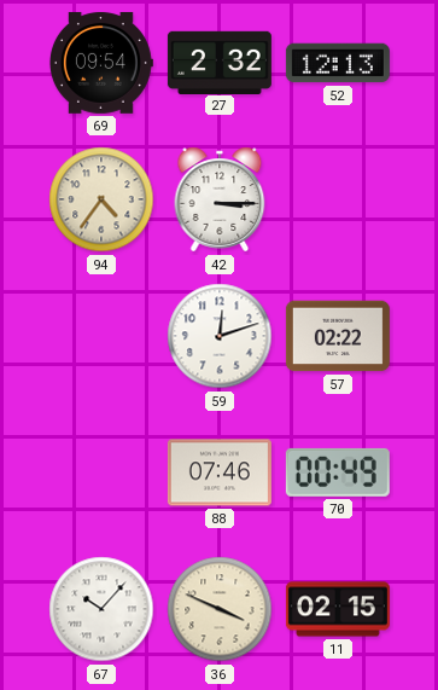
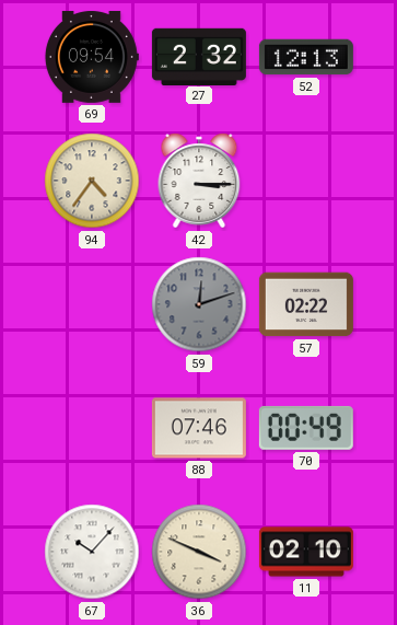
59 dial: white -> grey
11: 02:15 -> 02:10
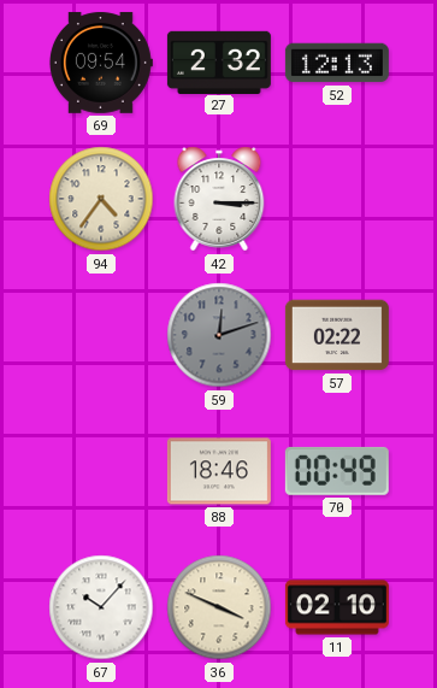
88: 07:46 -> 18:46
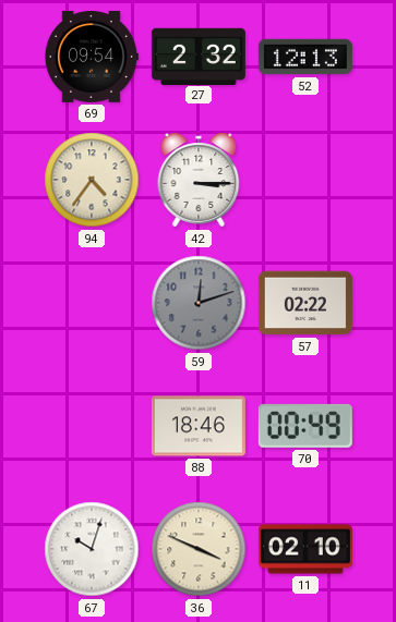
67: 10:07 -> 10:03
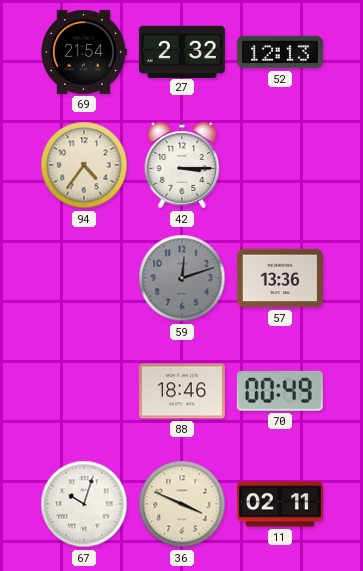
69: 09:54 -> 21:54
57: 02:22 -> 13:36
11: 02:10 -> 02:11
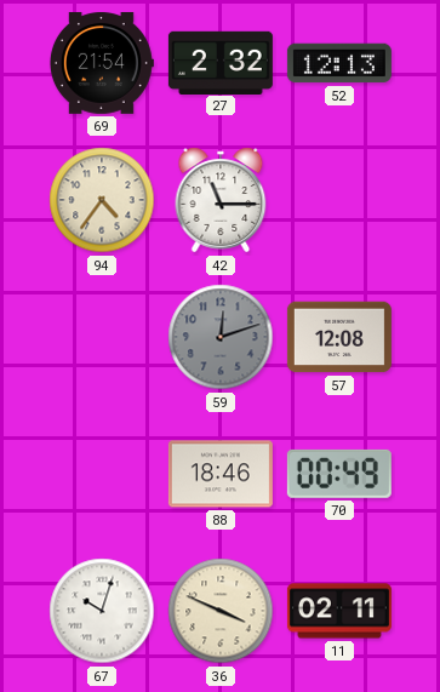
42: 3:15 -> 11:15
57: 13:36 -> 12:08
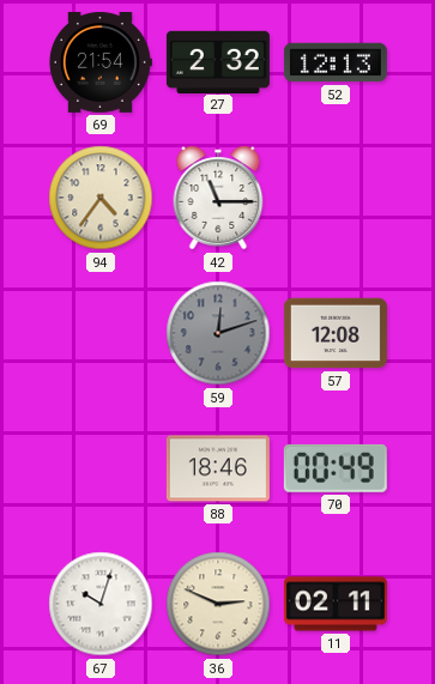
36: 3:49 -> 2:49
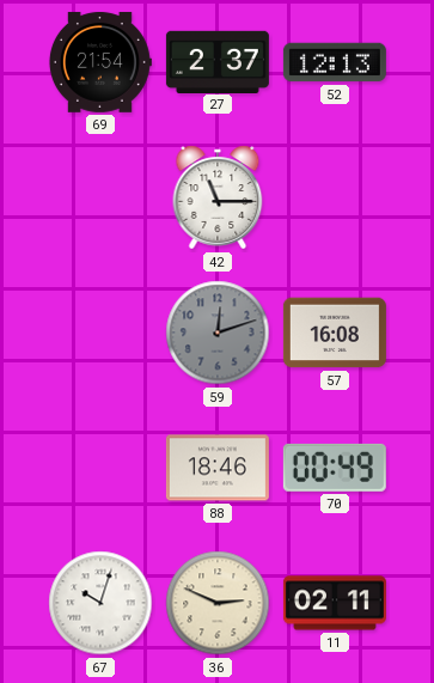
27: 2:32 -> 2:37
94: 4:36 -> none
57: 12:08 -> 16:08
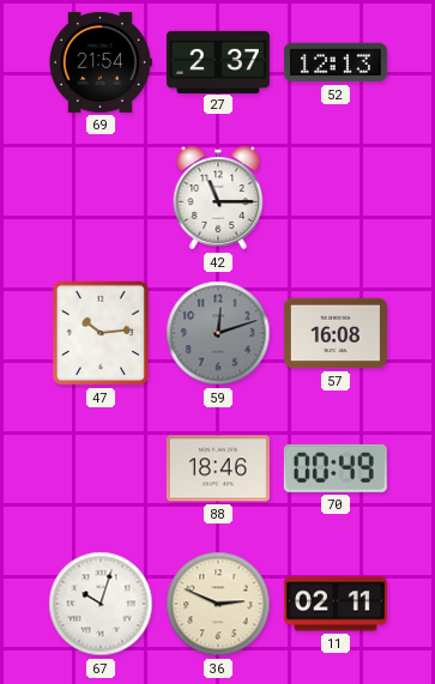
47: none -> 10:14
